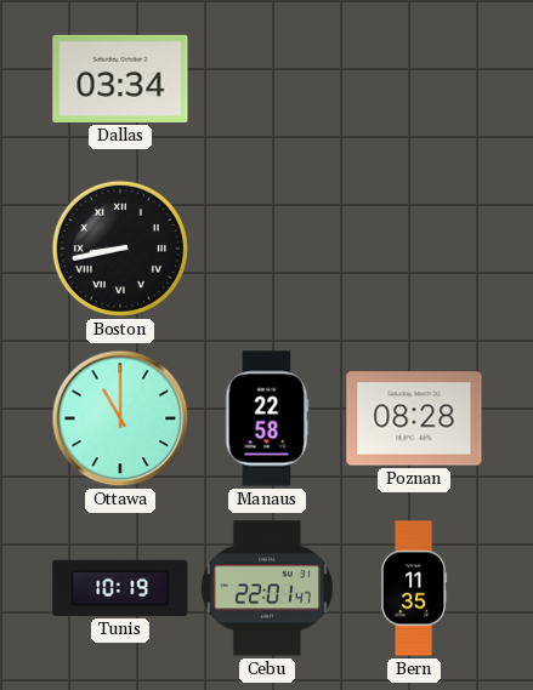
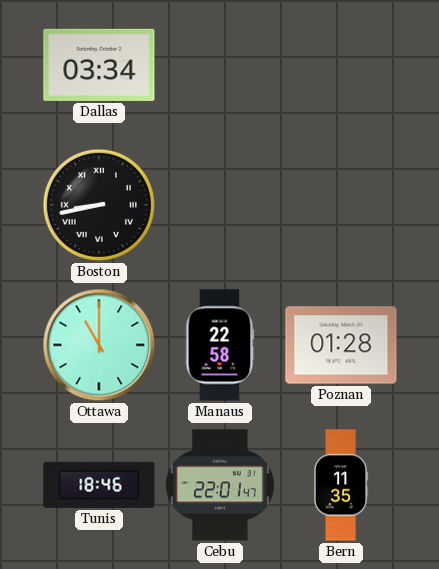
Poznan: 08:28 -> 01:28
Tunis: 10:19 -> 18:46
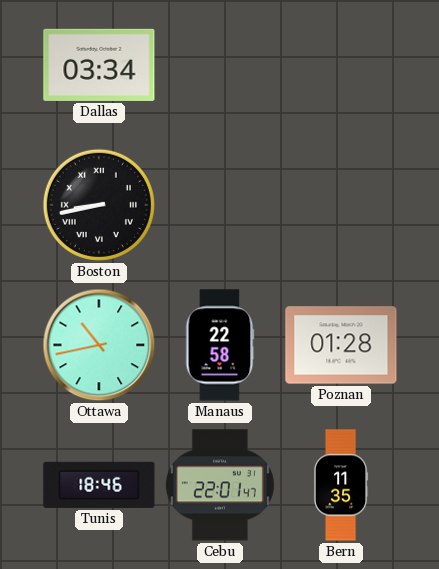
Ottawa: 11:00 -> 10:43
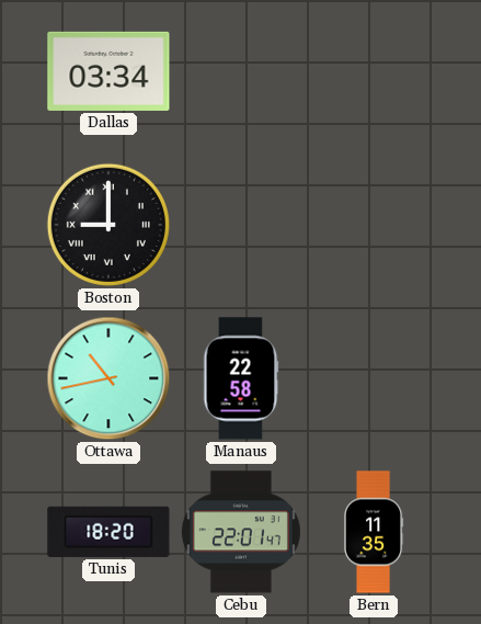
Boston: 8:43 -> 9:00
Poznan: 01:28 -> none
Tunis: 18:46 -> 18:20
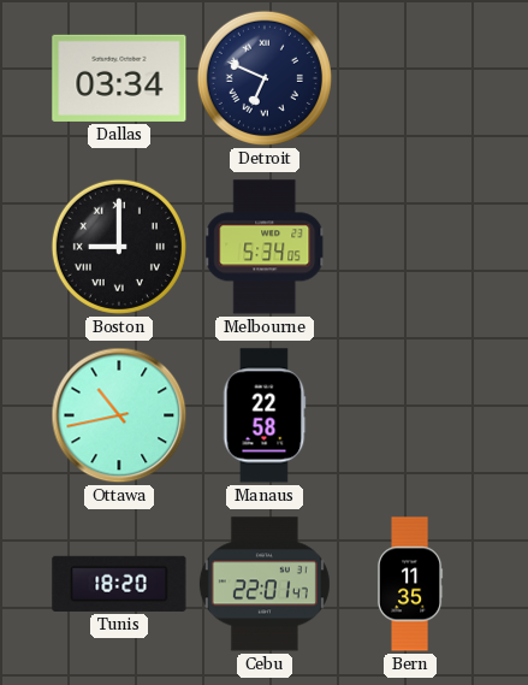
Detroit: none -> 6:49
Melbourne: none -> 5:34
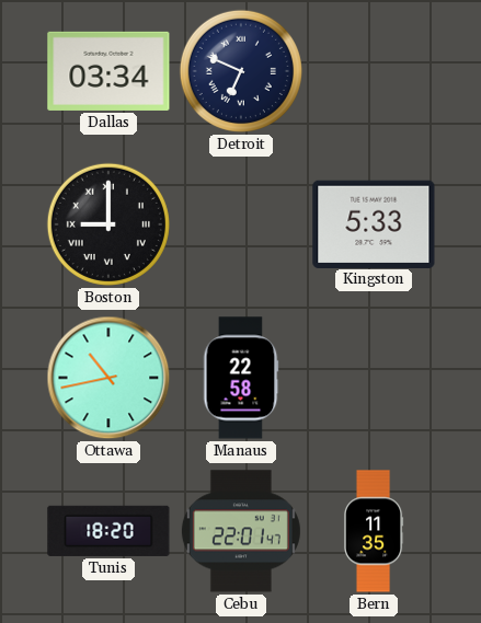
Melbourne: 5:34 -> none
Kingston: none -> 5:33
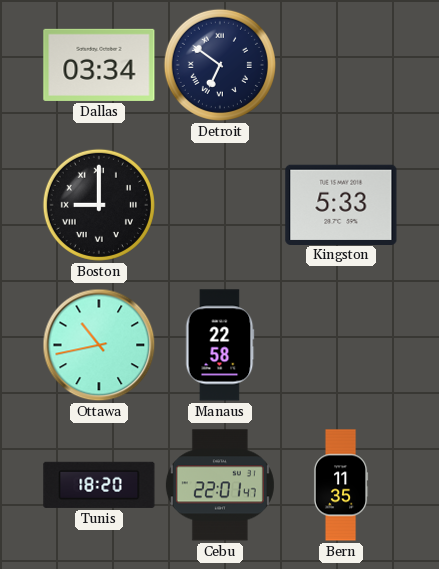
Detroit: 6:49 -> 6:51
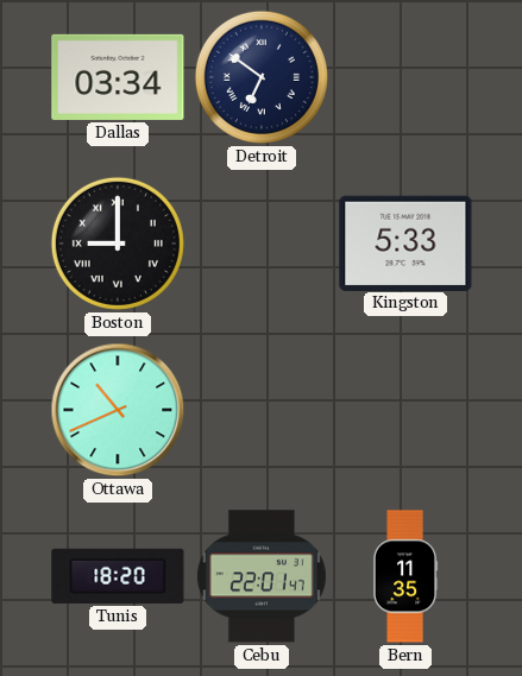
Ottawa: 10:43 -> 10:41
Manaus: 22:58 -> none
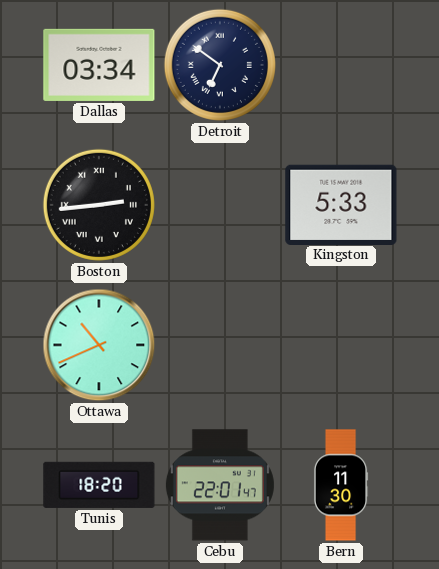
Boston: 9:00 -> 2:44
Bern: 11:35 -> 11:30
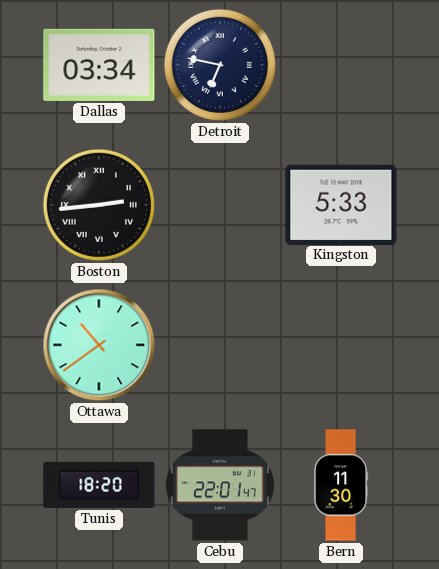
Detroit: 6:51 -> 6:47
Ottawa: 10:41 -> 10:39
